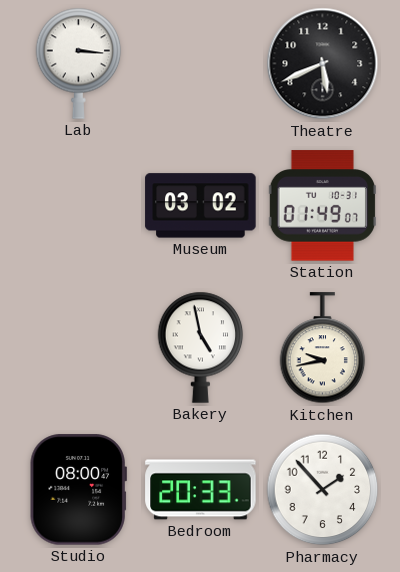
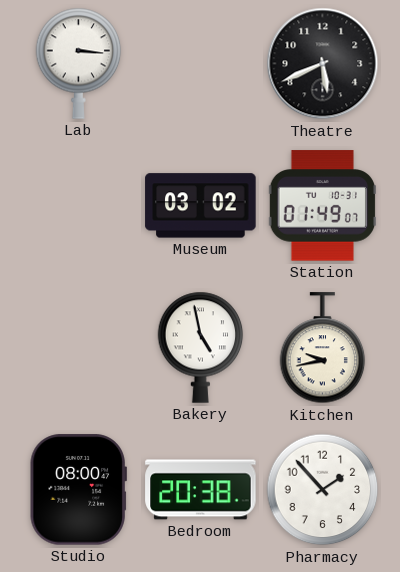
Bedroom: 20:33 -> 20:38
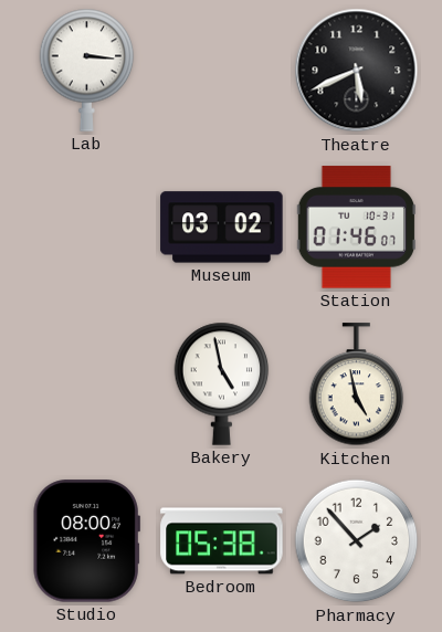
Station: 01:49 -> 01:46
Kitchen: 9:43 -> 4:58
Bedroom: 20:38 -> 05:38
